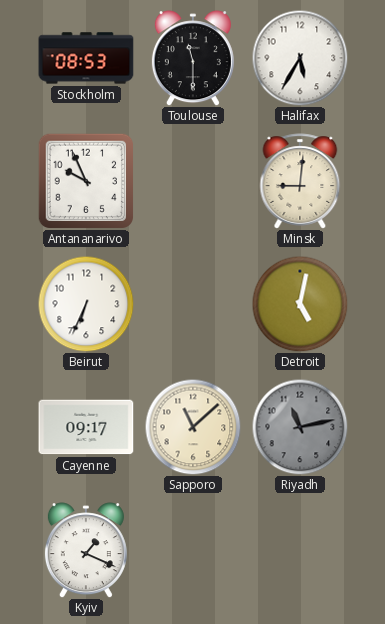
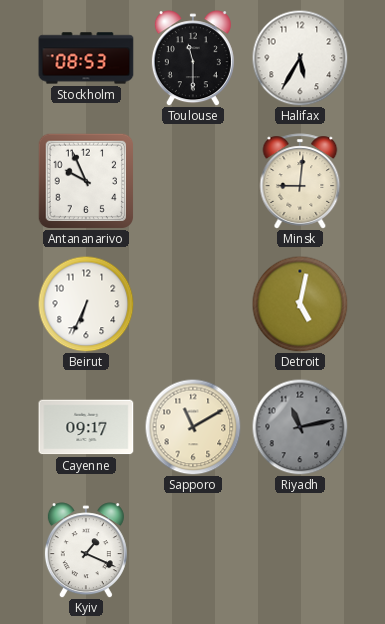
Sapporo: 11:08 -> 11:10
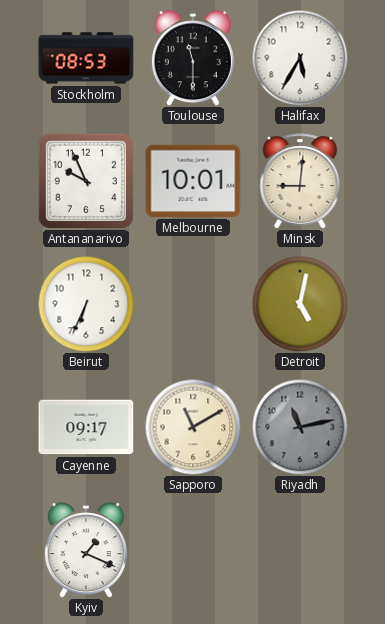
Melbourne: none -> 10:01
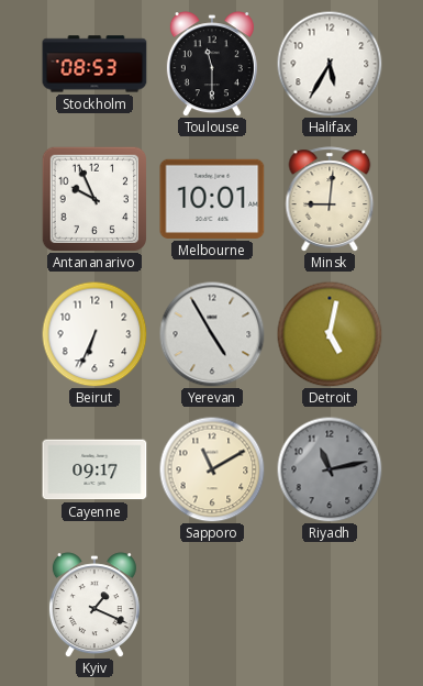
Yerevan: none -> 4:55
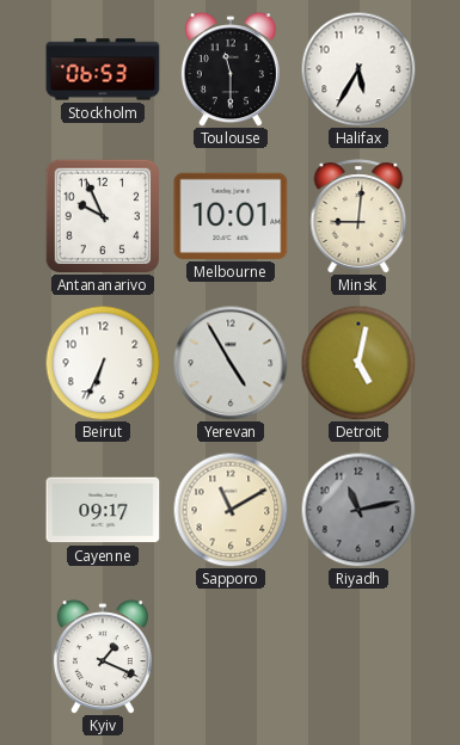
Stockholm: 08:53 -> 06:53
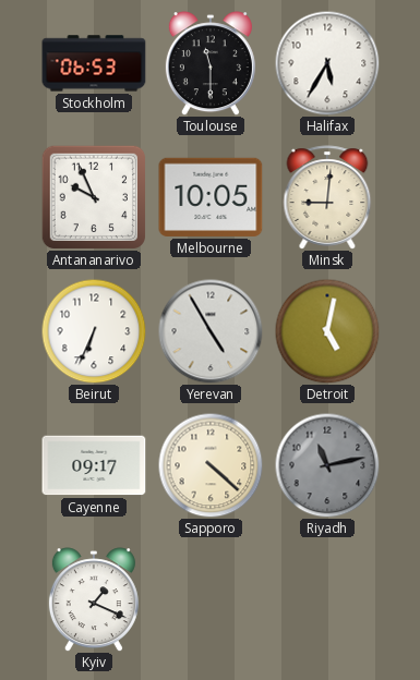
Melbourne: 10:01 -> 10:05
Sapporo: 11:10 -> 4:22
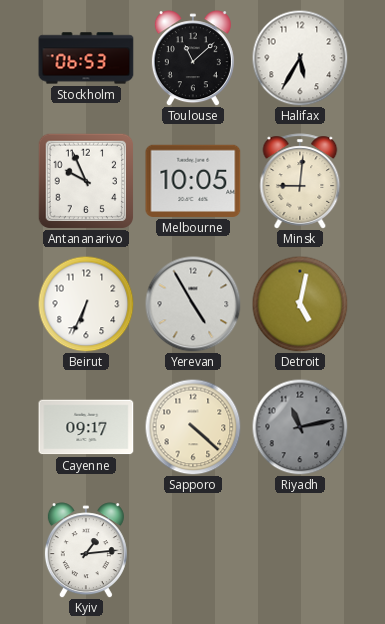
Toulouse: 11:30 -> 11:08
Kyiv: 1:19 -> 1:14
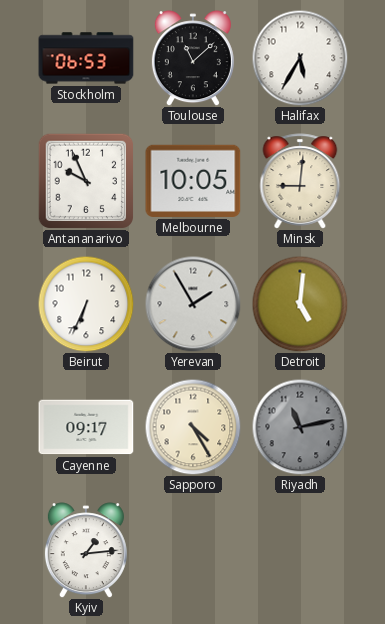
Yerevan: 4:55 -> 1:55
Detroit: 5:02 -> 5:01
Sapporo: 4:22 -> 4:25
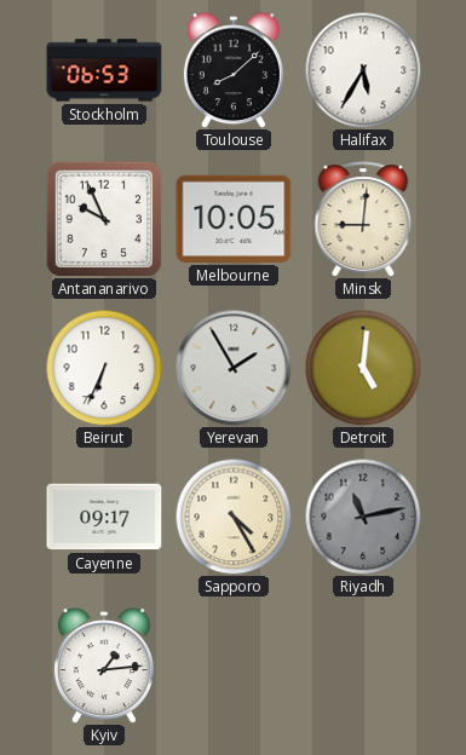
Toulouse: 11:08 -> 8:08
